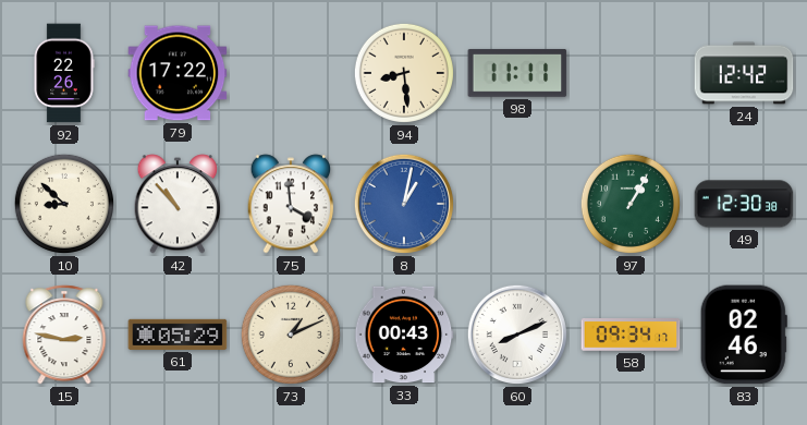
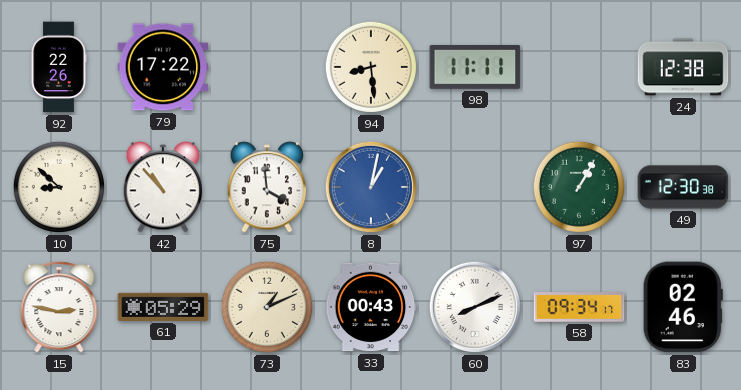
24: 12:42 -> 12:38
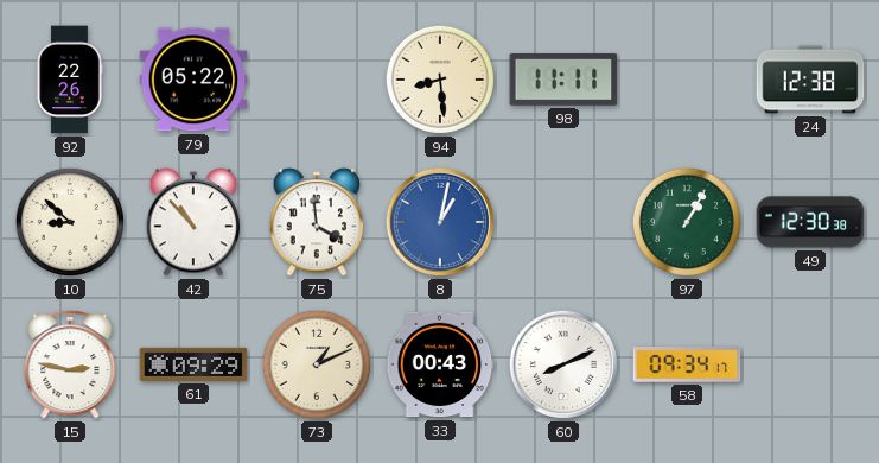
79: 17:22 -> 05:22
61: 05:29 -> 09:29
83: 02:46 -> none
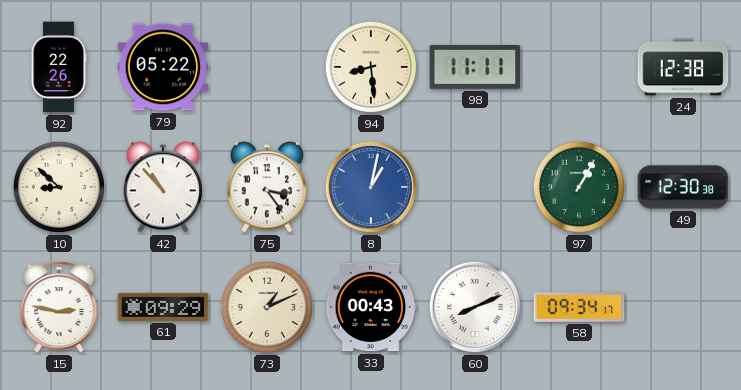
75: 3:59 -> 3:24
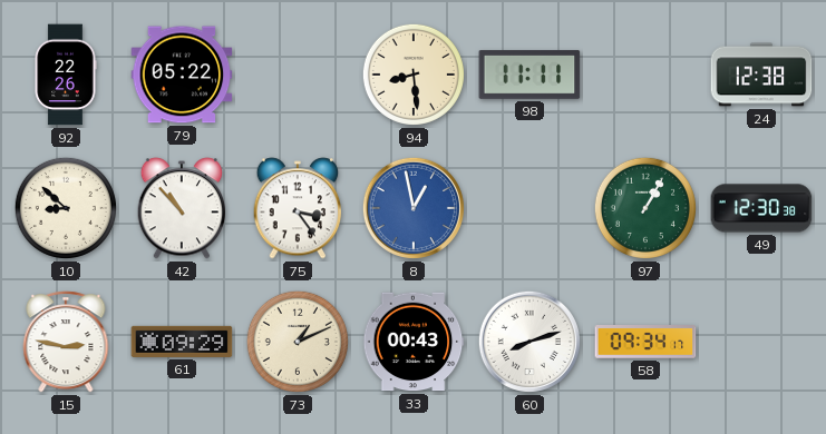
8: 1:02 -> 12:58
60: 8:11 -> 8:12
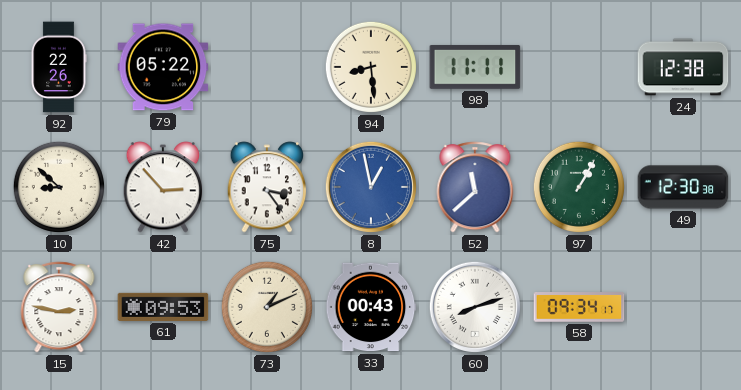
42: 10:53 -> 2:53
52: none -> 11:38
61: 09:29 -> 09:53
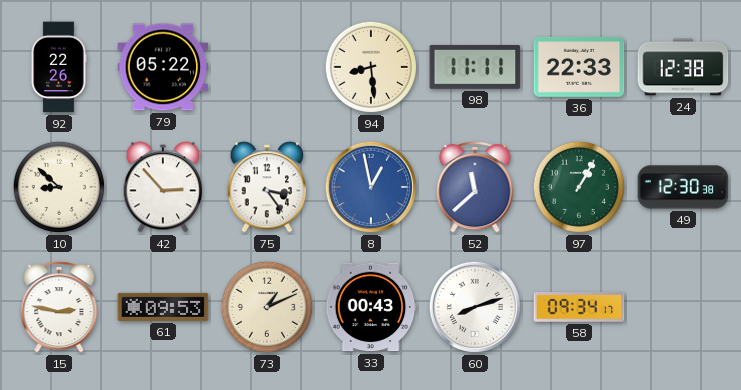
36: none -> 22:33
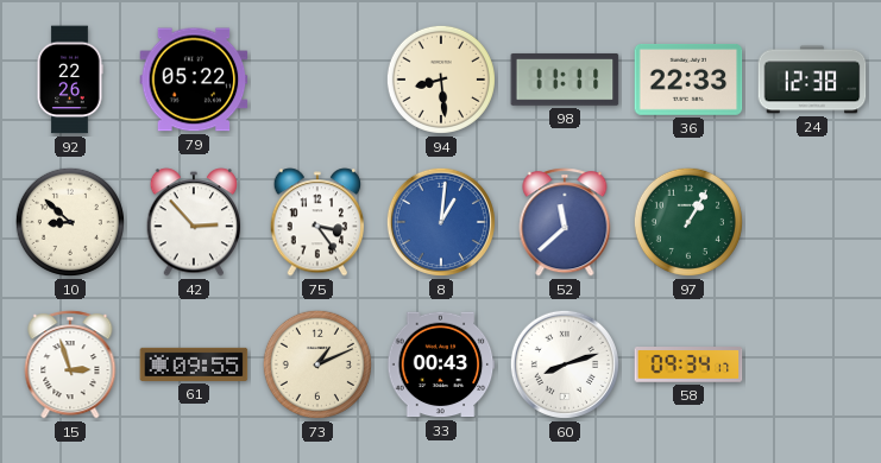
8: 12:58 -> 1:01
49: 12:30 -> none
15: 2:47 -> 2:57
61: 09:53 -> 09:55
